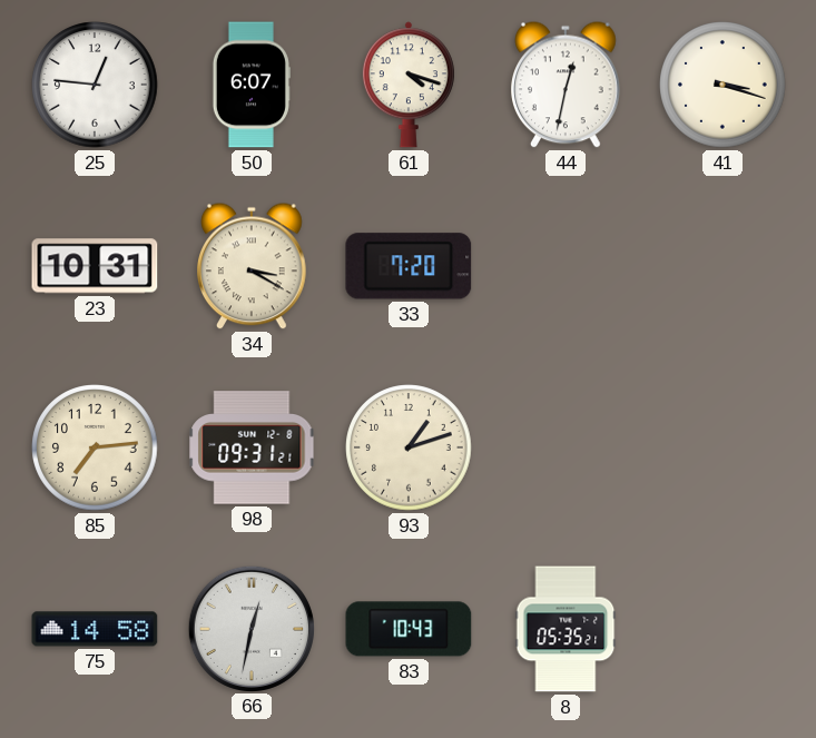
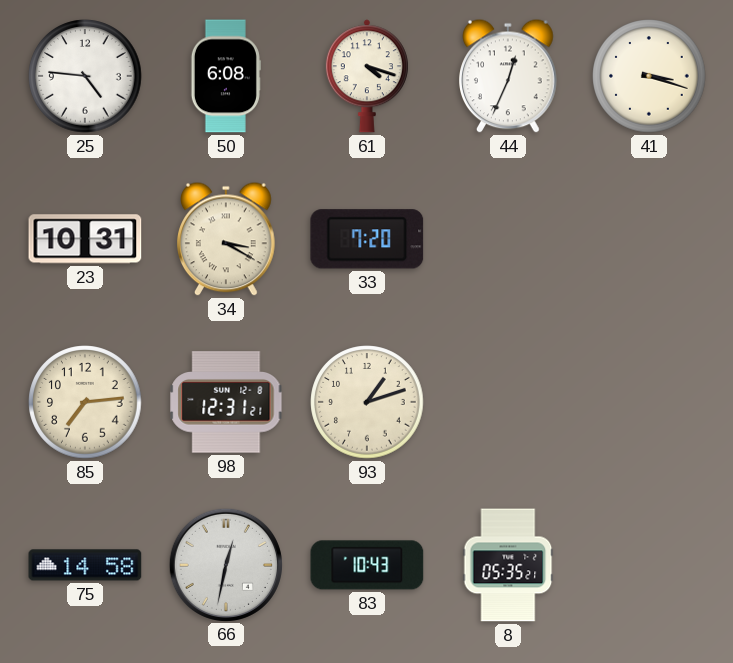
25: 12:46 -> 4:46
50: 6:07 -> 6:08
44: 12:32 -> 12:34
98: 09:31 -> 12:31
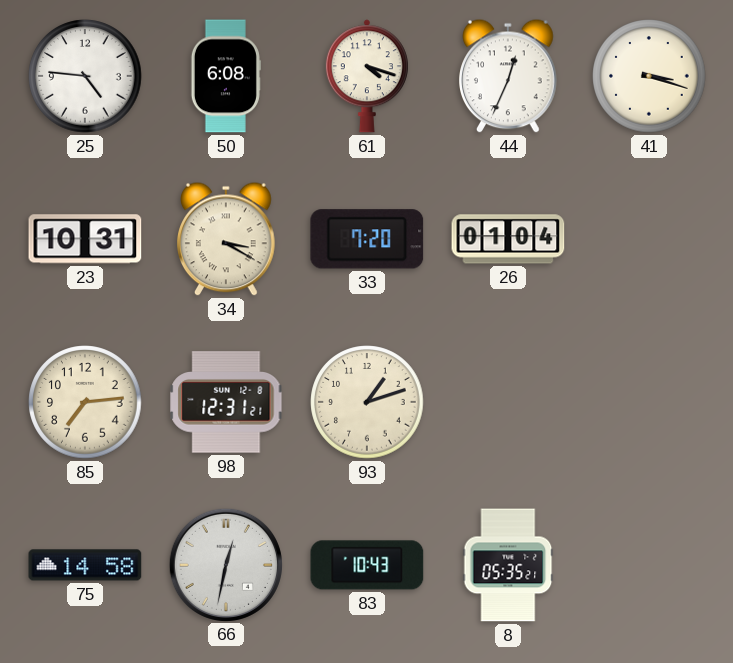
26: none -> 01:04
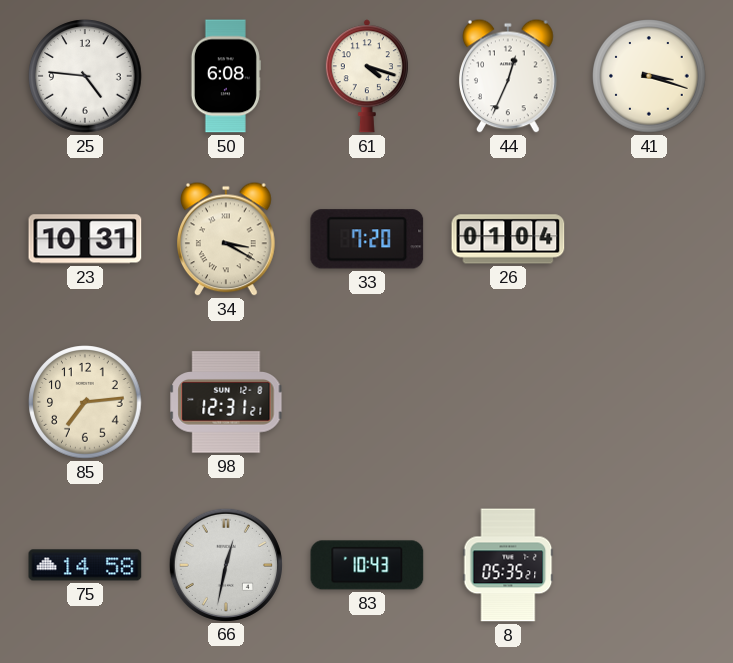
93: 1:12 -> none
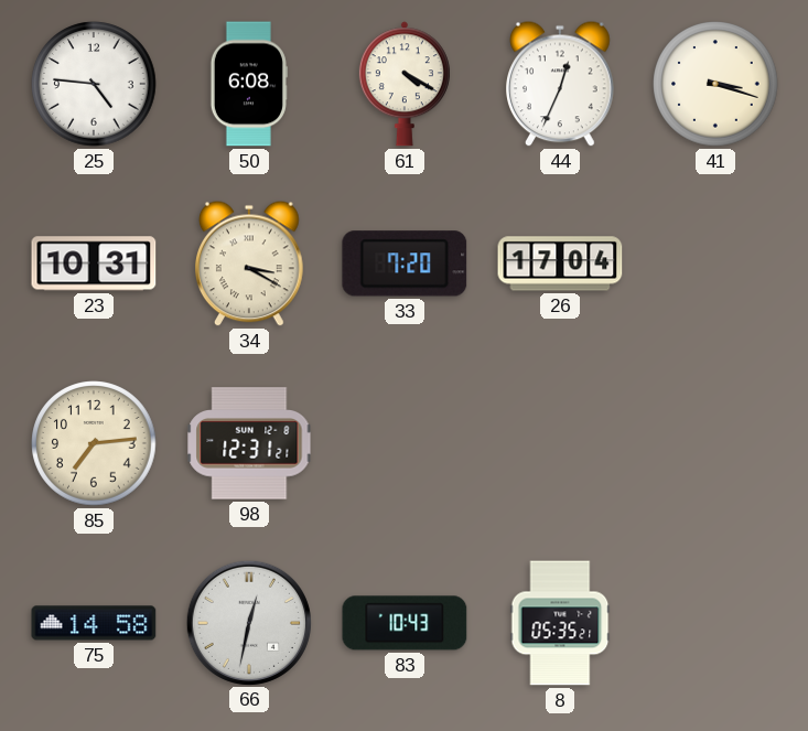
61: 4:18 -> 4:20
26: 01:04 -> 17:04
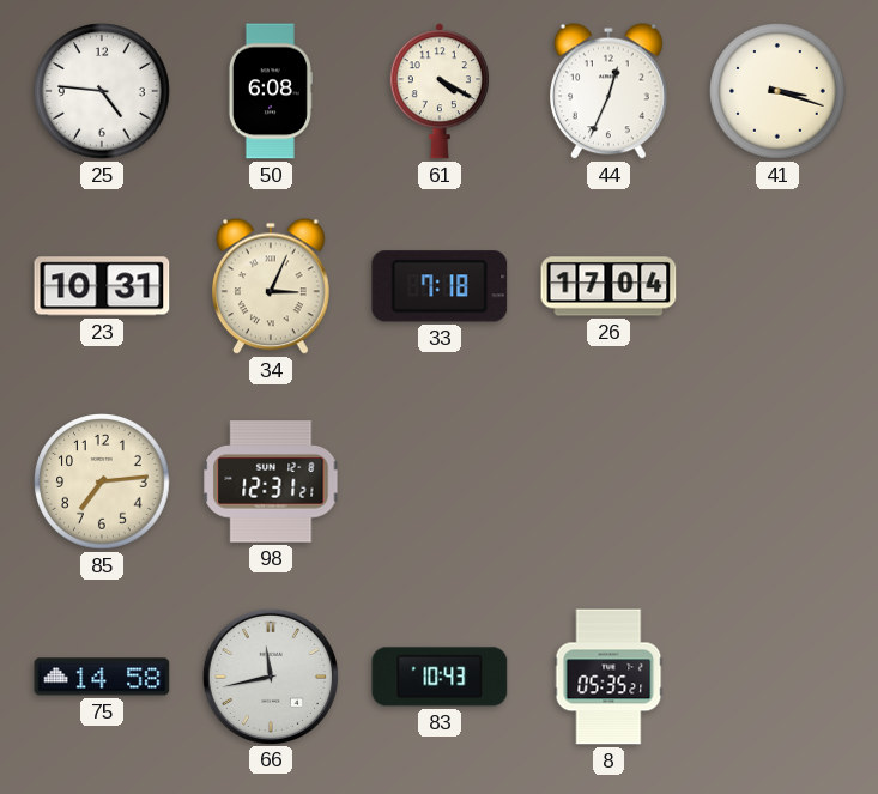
34: 3:20 -> 3:04
33: 7:20 -> 7:18
66: 12:32 -> 11:43
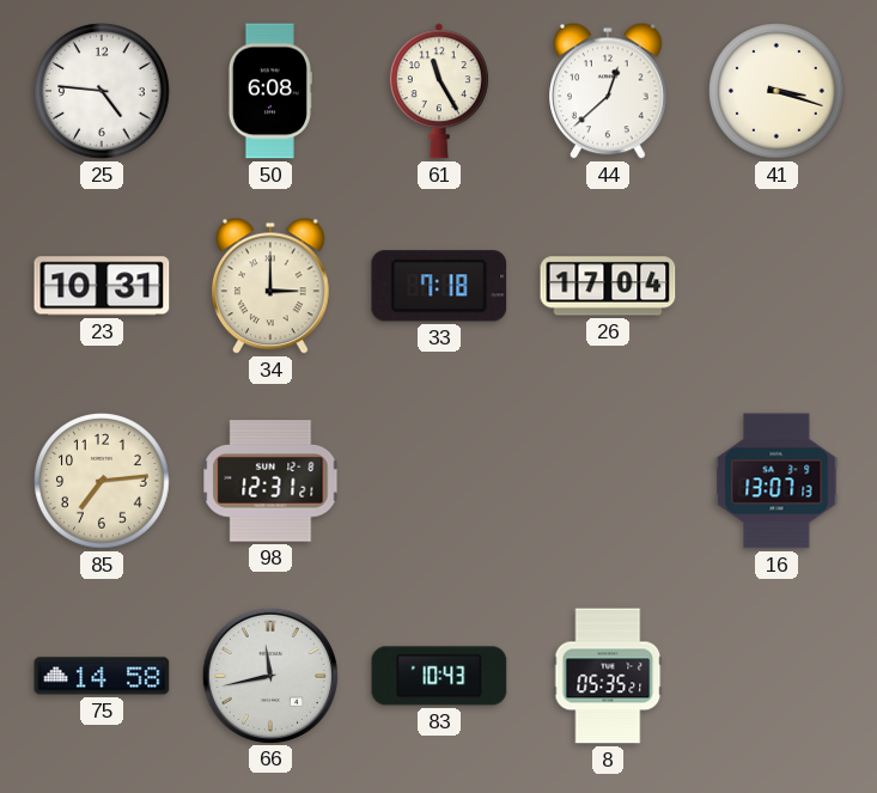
61: 4:20 -> 11:25
44: 12:34 -> 12:38
34: 3:04 -> 3:00
16: none -> 13:07
